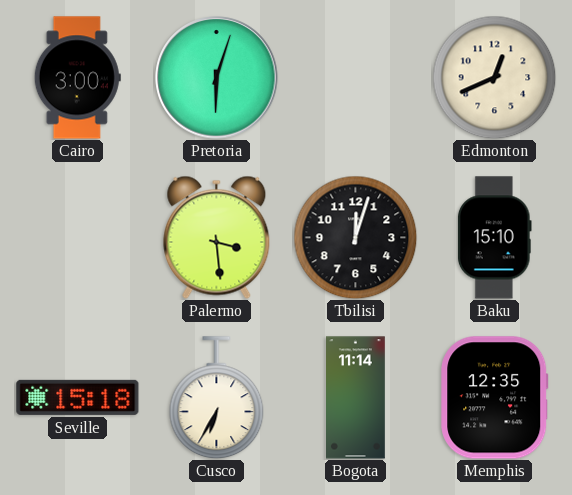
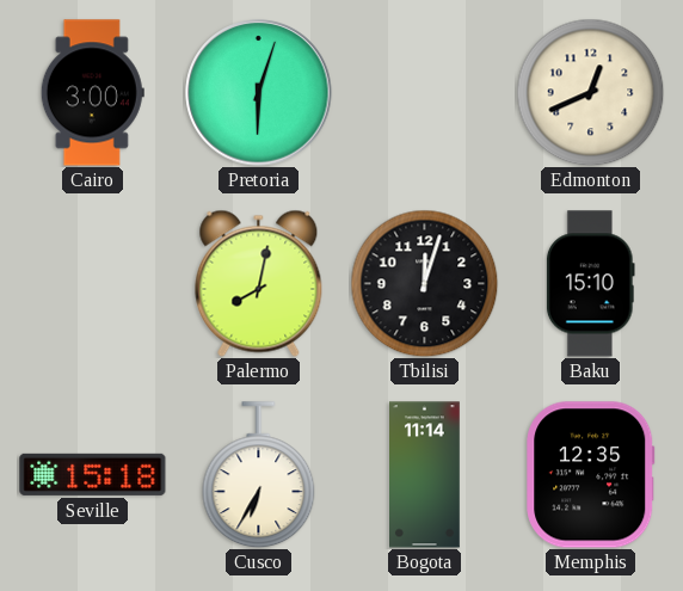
Palermo: 3:29 -> 8:02
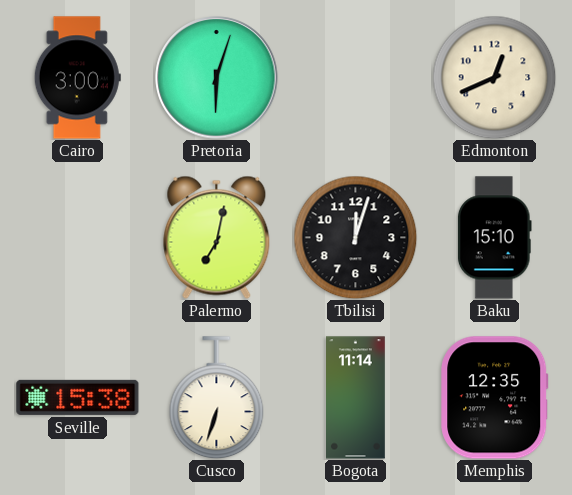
Palermo: 8:02 -> 7:02
Seville: 15:18 -> 15:38
Cusco: 6:35 -> 6:33
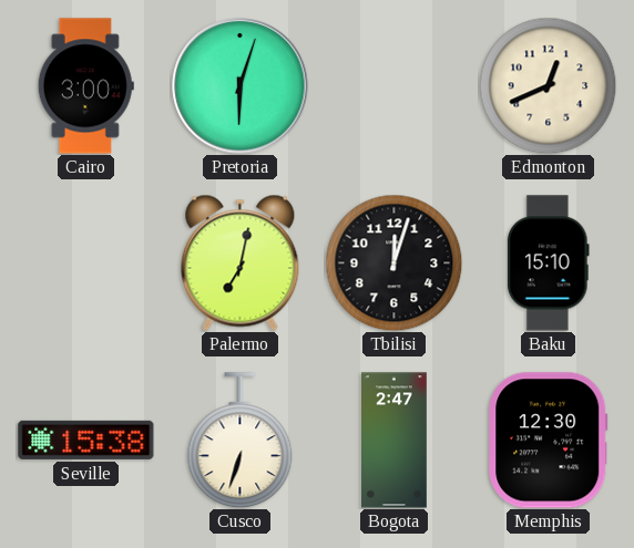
Bogota: 11:14 -> 2:47
Memphis: 12:35 -> 12:30
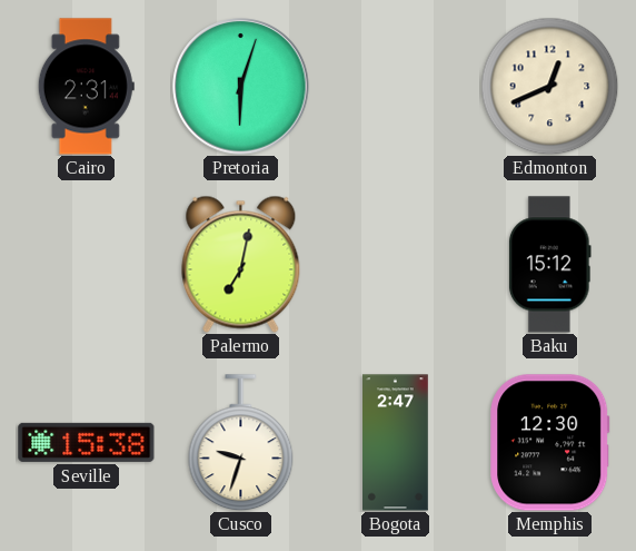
Cairo: 3:00 -> 2:31
Tbilisi: 12:03 -> none
Baku: 15:10 -> 15:12
Cusco: 6:33 -> 9:33
